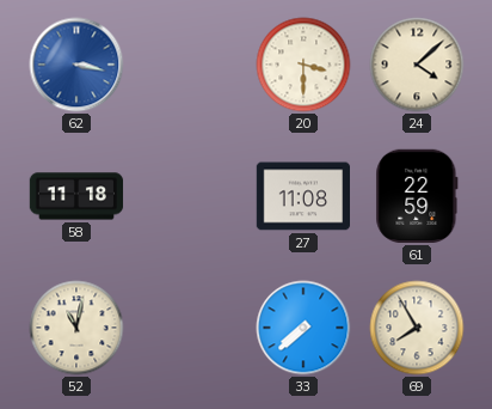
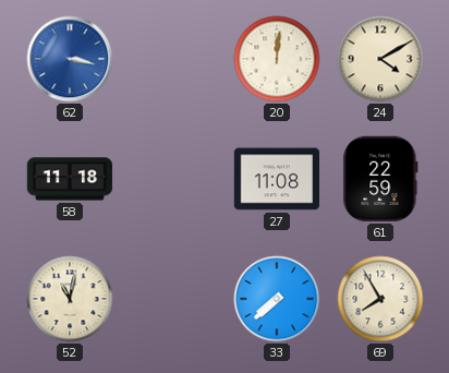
20: 3:30 -> 12:01
24: 4:08 -> 4:10
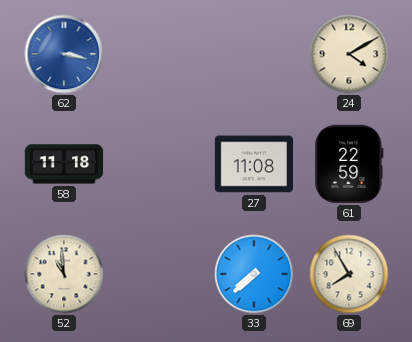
20: 12:01 -> none
52: 11:02 -> 10:59
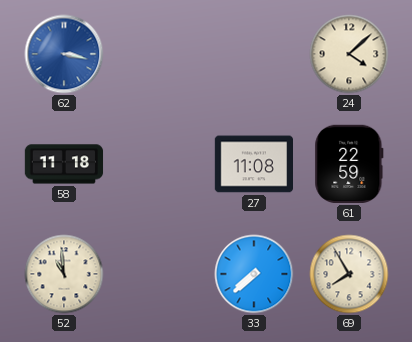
24: 4:10 -> 4:08
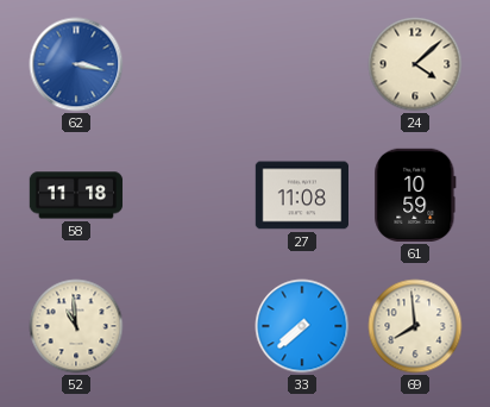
61: 22:59 -> 10:59
69: 7:55 -> 7:59
